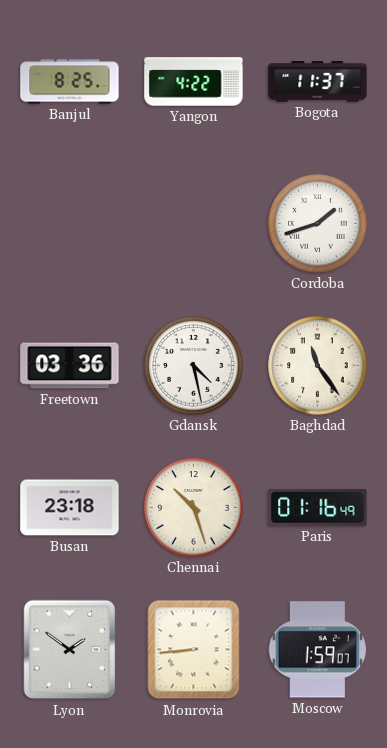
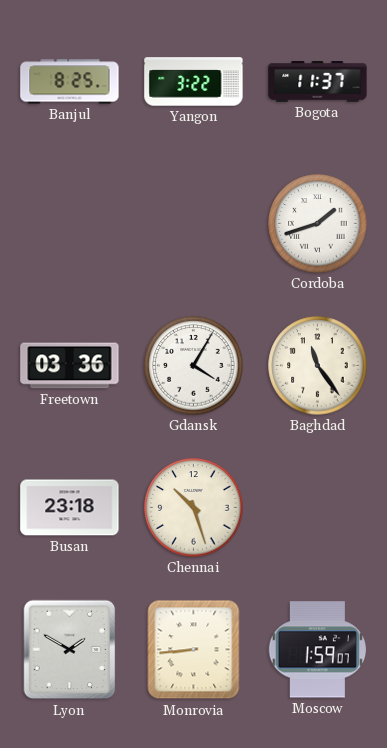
Yangon: 4:22 -> 3:22
Gdansk: 4:28 -> 4:05
Paris: 01:16 -> none
Lyon: 1:51 -> 1:50
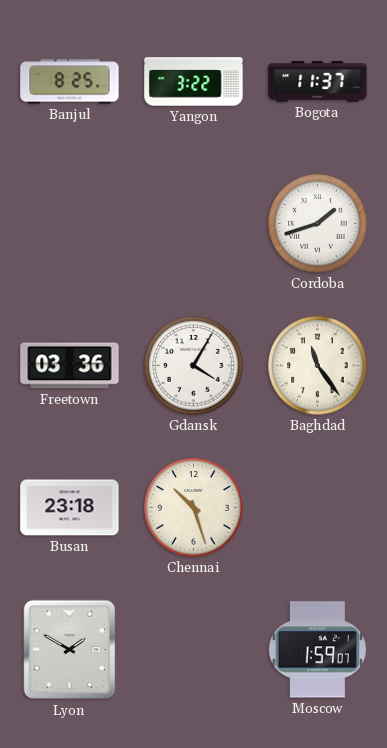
Monrovia: 8:44 -> none
